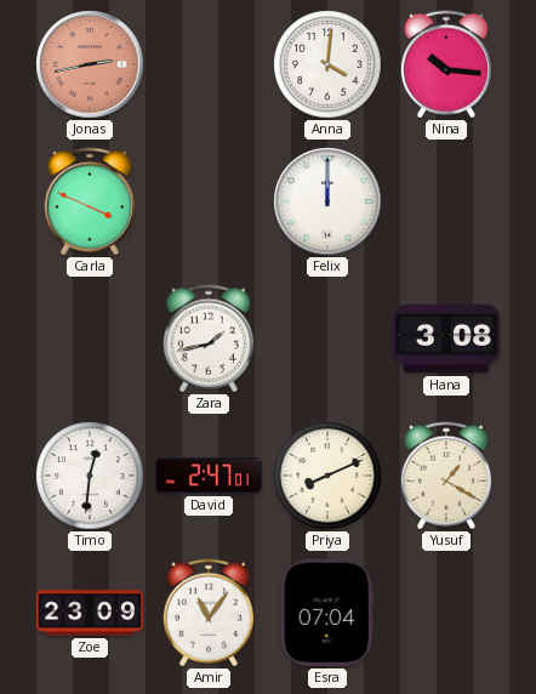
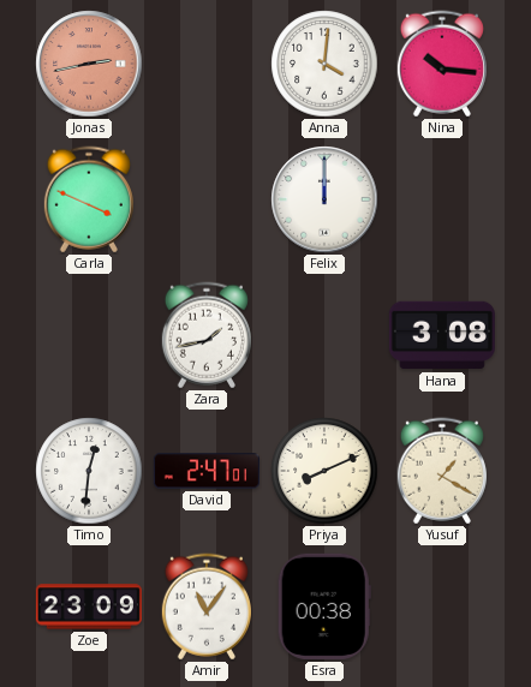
Esra: 07:04 -> 00:38
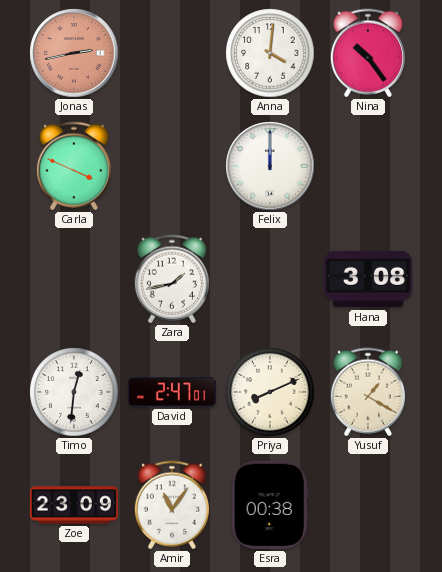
Nina: 10:16 -> 10:24
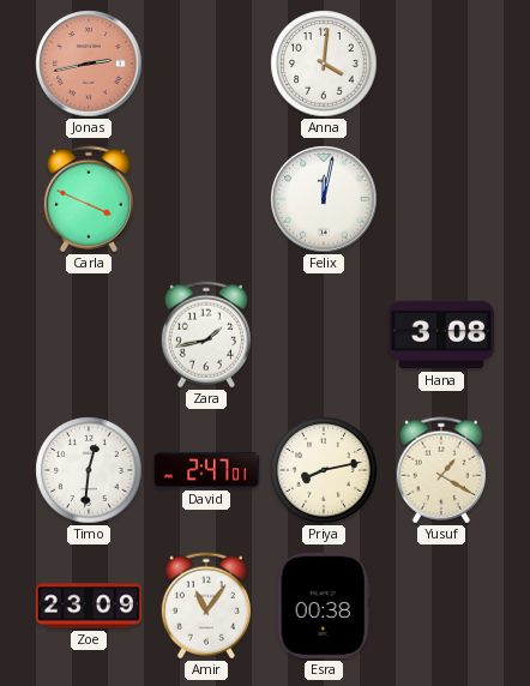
Nina: 10:24 -> none
Felix: 12:00 -> 12:02
Priya: 8:11 -> 8:13
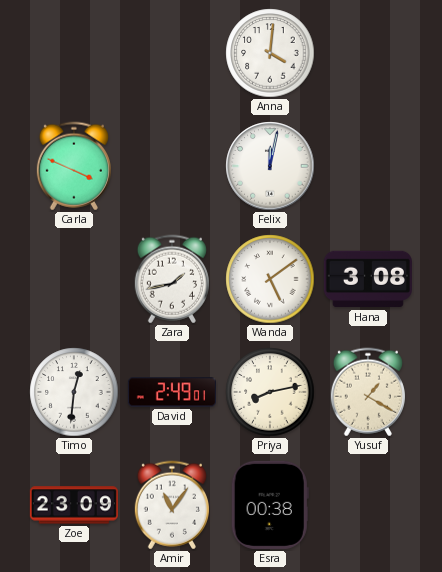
Jonas: 2:43 -> none
Wanda: none -> 5:09
David: 2:47 -> 2:49
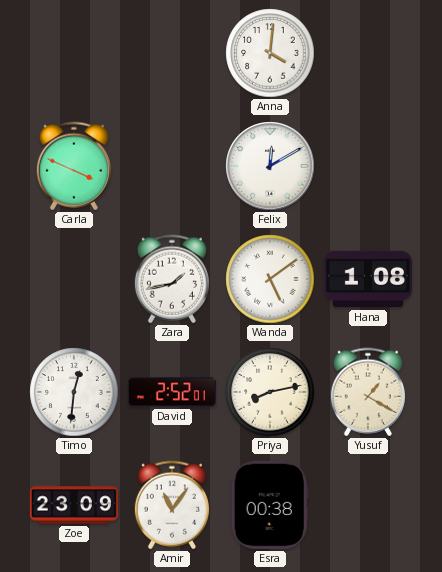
Felix: 12:02 -> 12:10
Hana: 3:08 -> 1:08
David: 2:49 -> 2:52
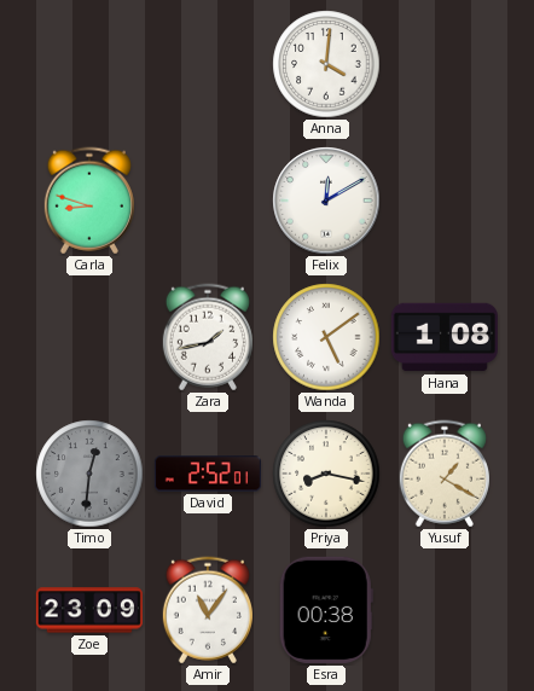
Carla: 3:49 -> 8:48
Timo dial: white -> grey
Priya: 8:13 -> 8:17
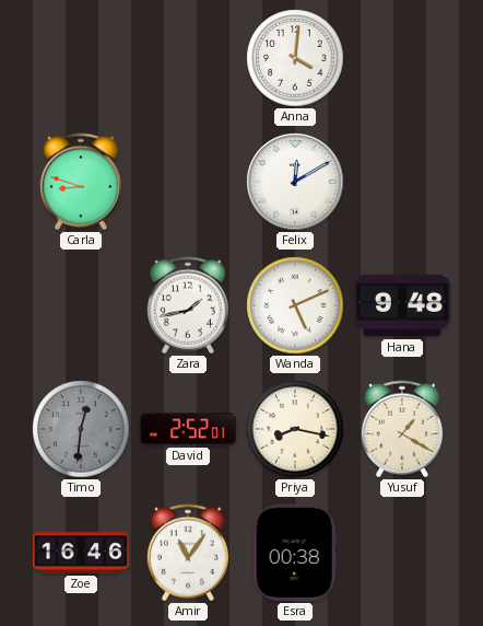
Wanda: 5:09 -> 5:11
Hana: 1:08 -> 9:48
Zoe: 23:09 -> 16:46
